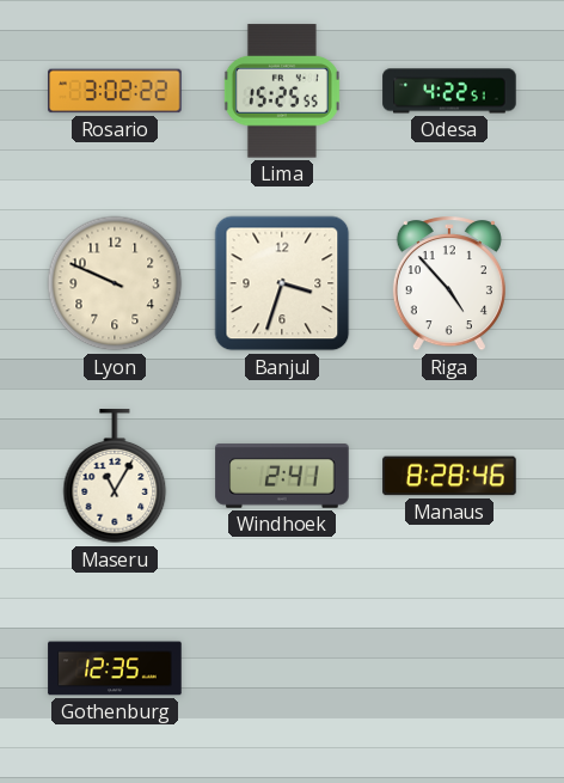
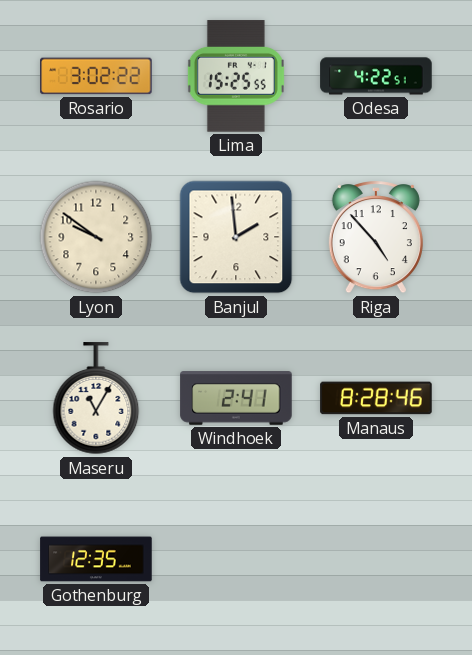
Lyon: 9:49 -> 9:51
Banjul: 3:33 -> 1:59
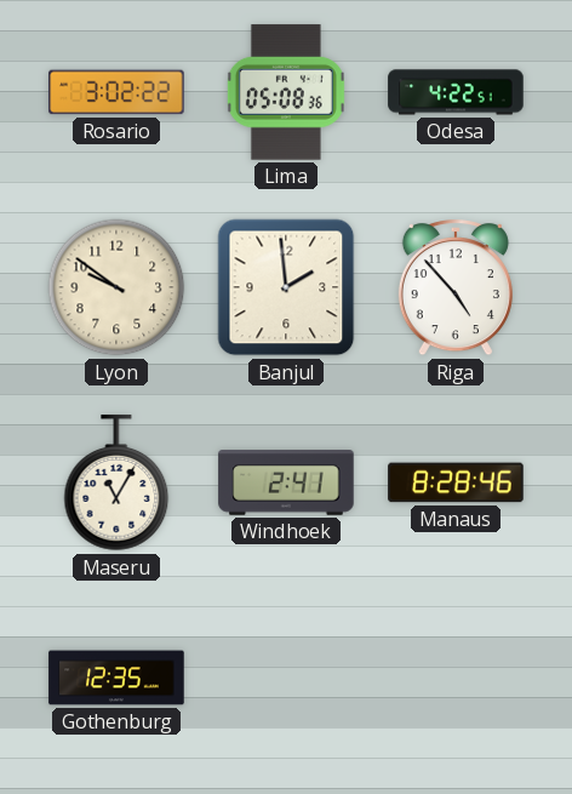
Lima: 15:25 -> 05:08
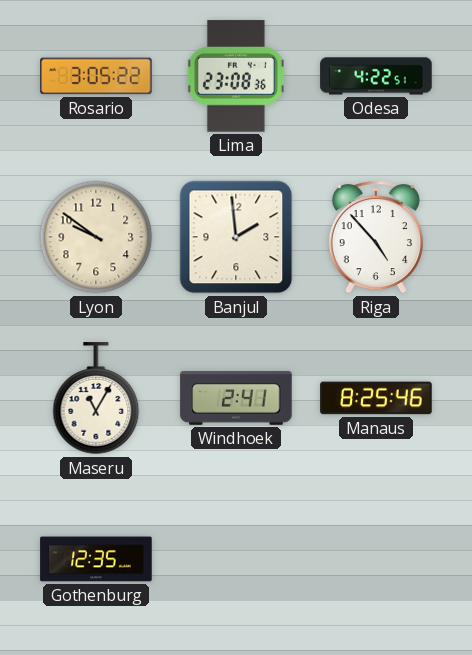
Rosario: 3:02 -> 3:05
Lima: 05:08 -> 23:08
Manaus: 8:28 -> 8:25
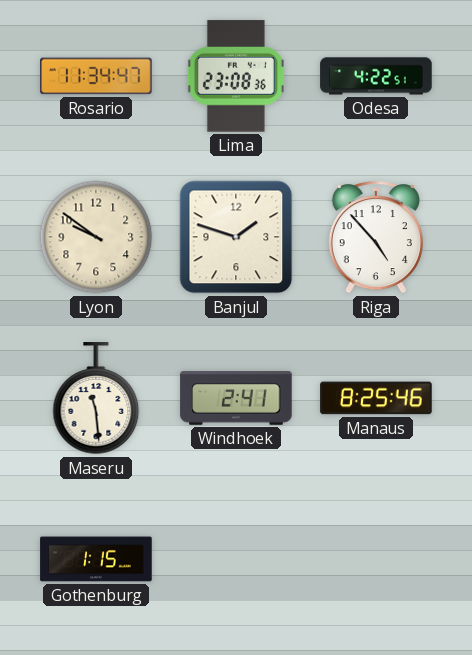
Rosario: 3:05 -> 11:34
Banjul: 1:59 -> 1:48
Maseru: 11:05 -> 11:29
Gothenburg: 12:35 -> 1:15
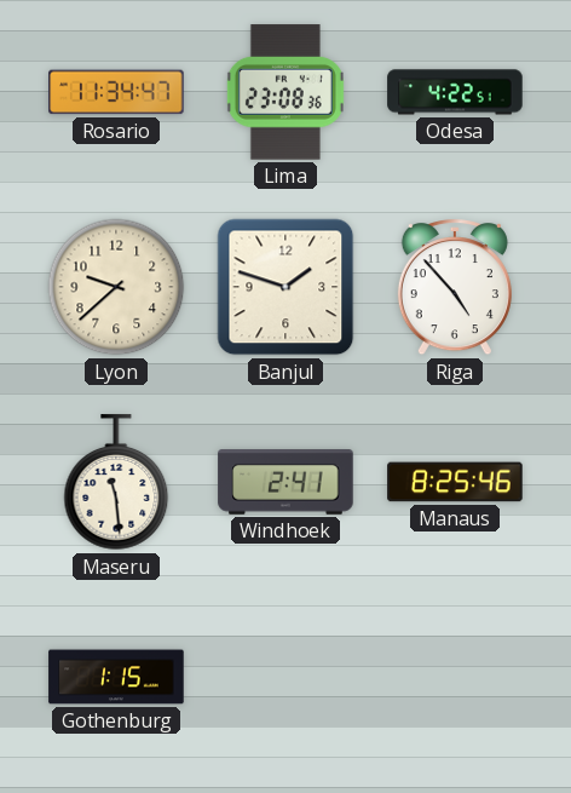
Lyon: 9:51 -> 9:38
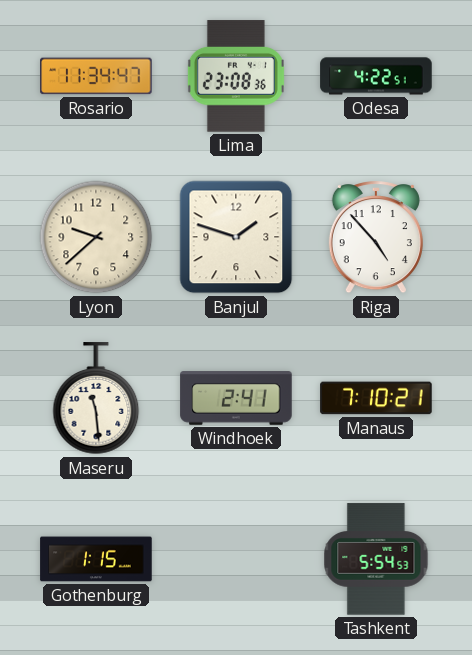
Manaus: 8:25 -> 7:10
Tashkent: none -> 5:54
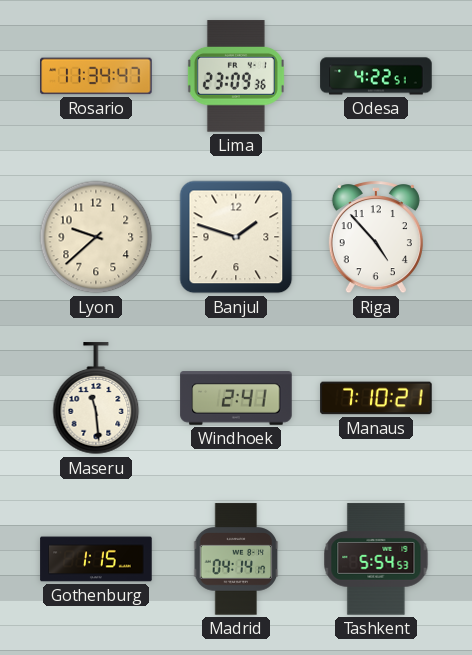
Lima: 23:08 -> 23:09
Madrid: none -> 04:14
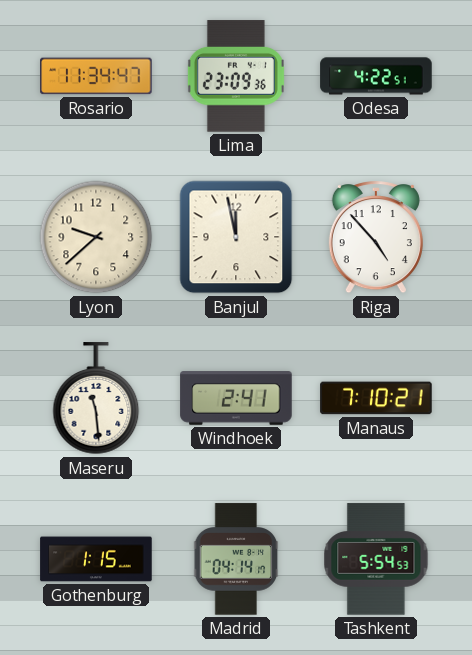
Banjul: 1:48 -> 11:58
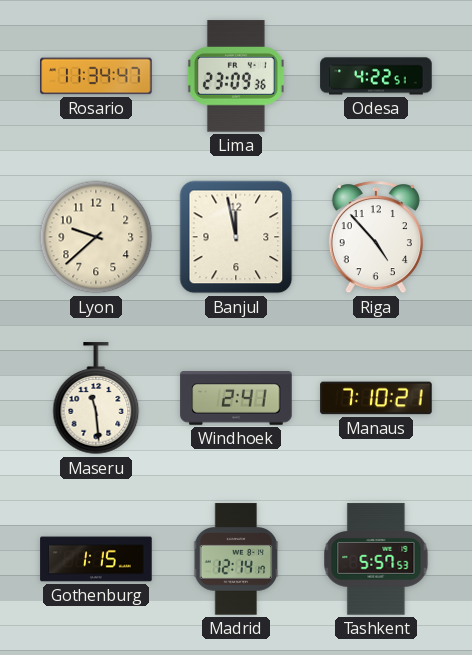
Madrid: 04:14 -> 12:14
Tashkent: 5:54 -> 5:57
